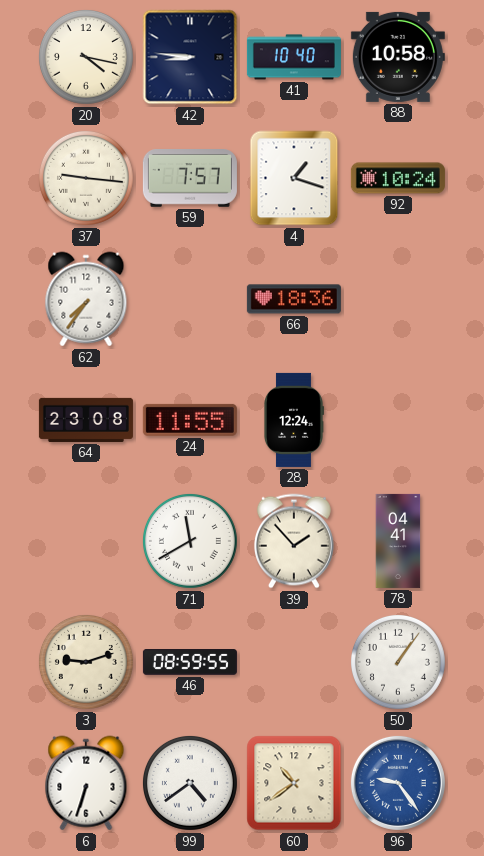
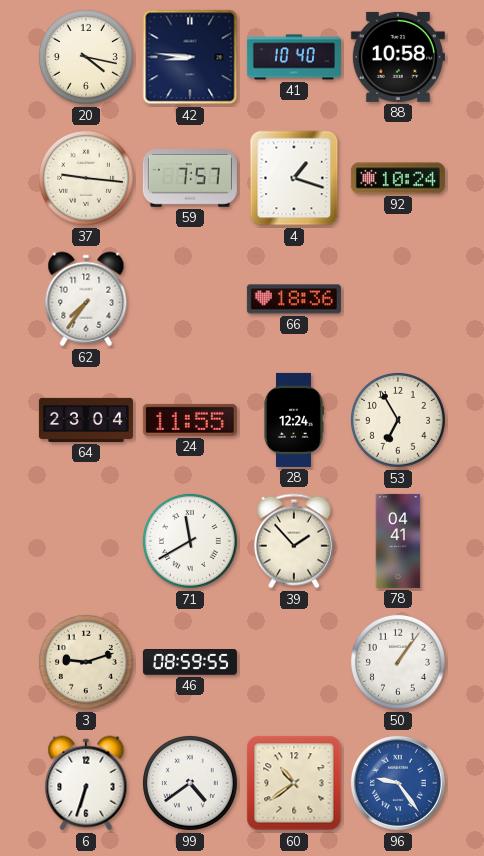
64: 23:08 -> 23:04
53: none -> 6:55
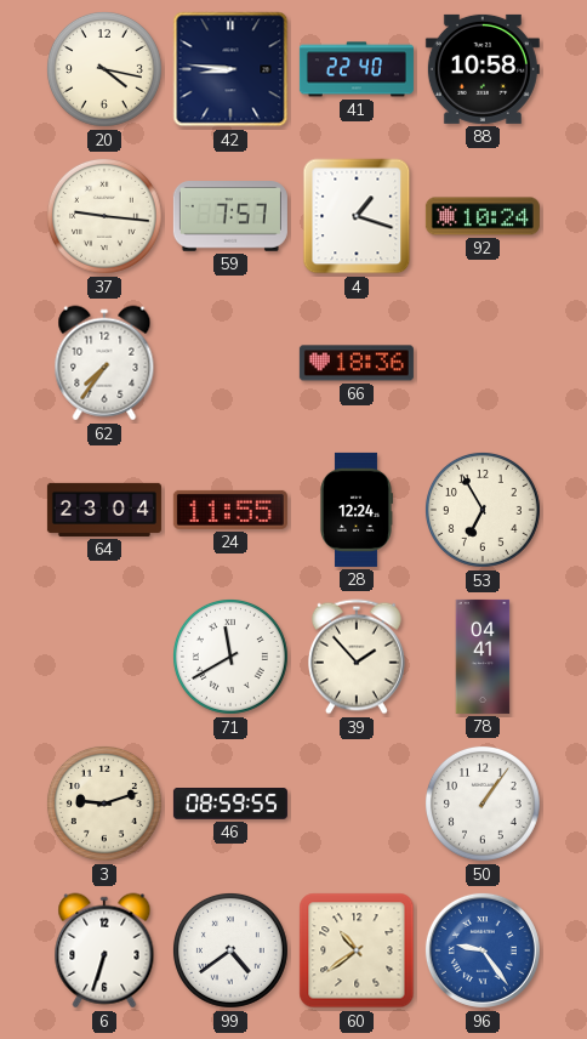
41: 10:40 -> 22:40
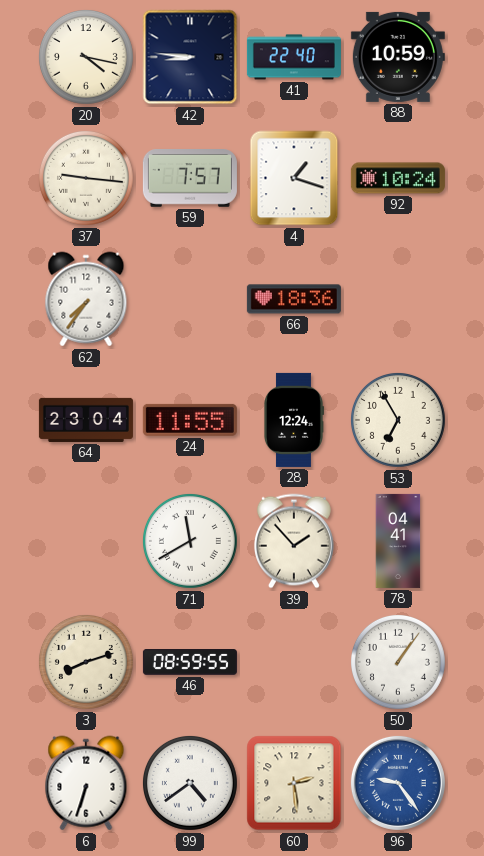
88: 10:58 -> 10:59
3: 9:12 -> 8:12
60: 10:39 -> 2:29
